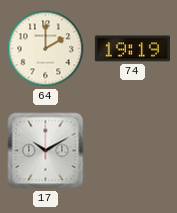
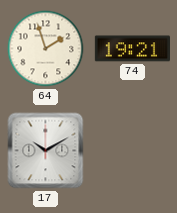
64: 2:00 -> 1:57
74: 19:19 -> 19:21
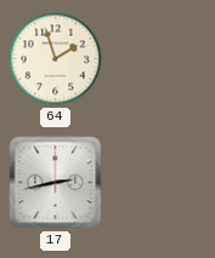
74: 19:21 -> none
17: 10:10 -> 2:43
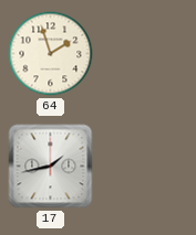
17: 2:43 -> 1:43
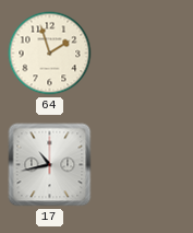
17: 1:43 -> 10:43
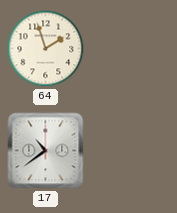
17: 10:43 -> 10:39
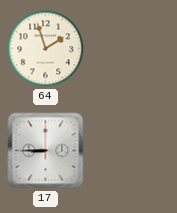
17: 10:39 -> 8:45
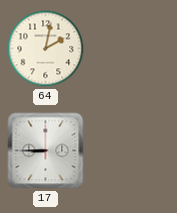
64: 1:57 -> 2:02
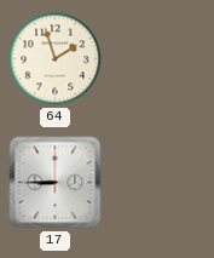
64: 2:02 -> 1:57
